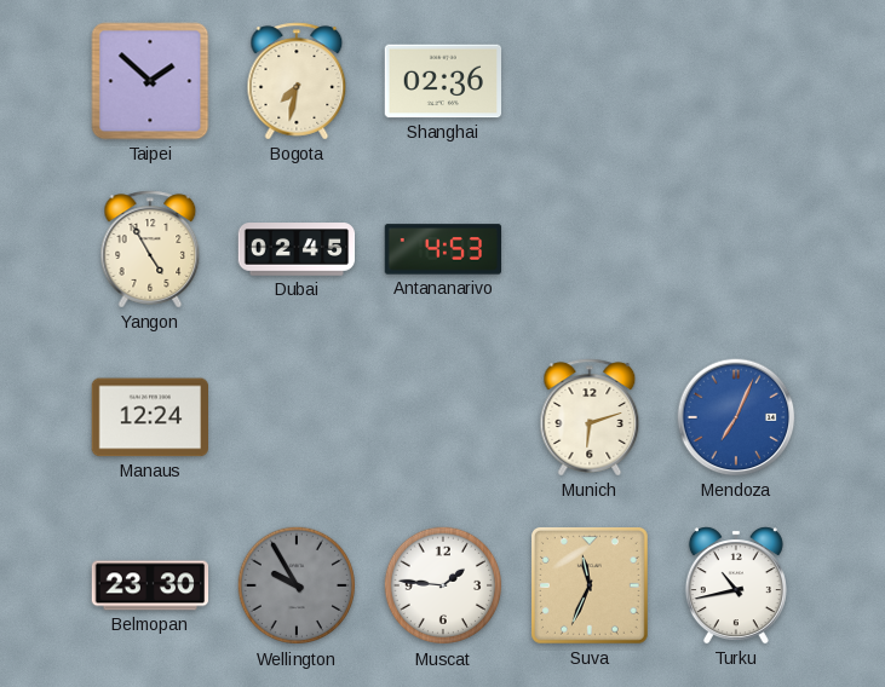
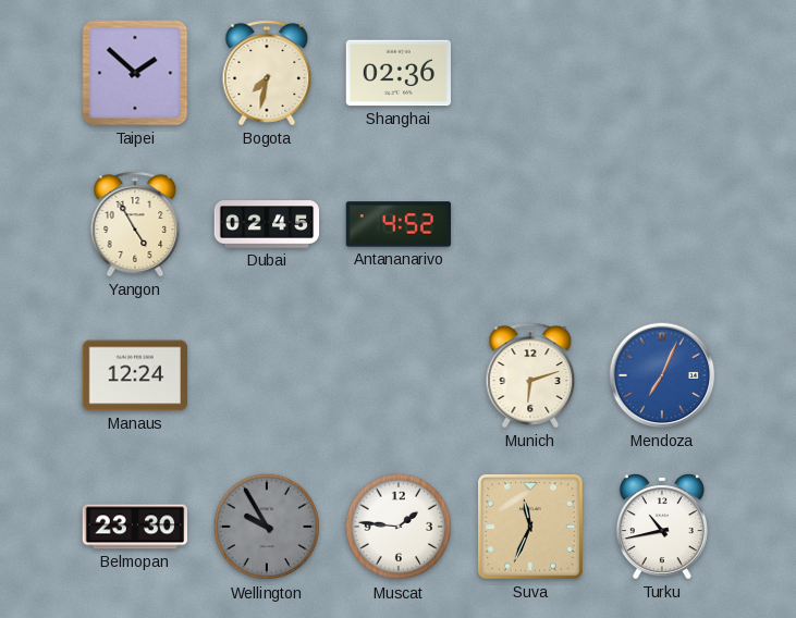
Antananarivo: 4:53 -> 4:52
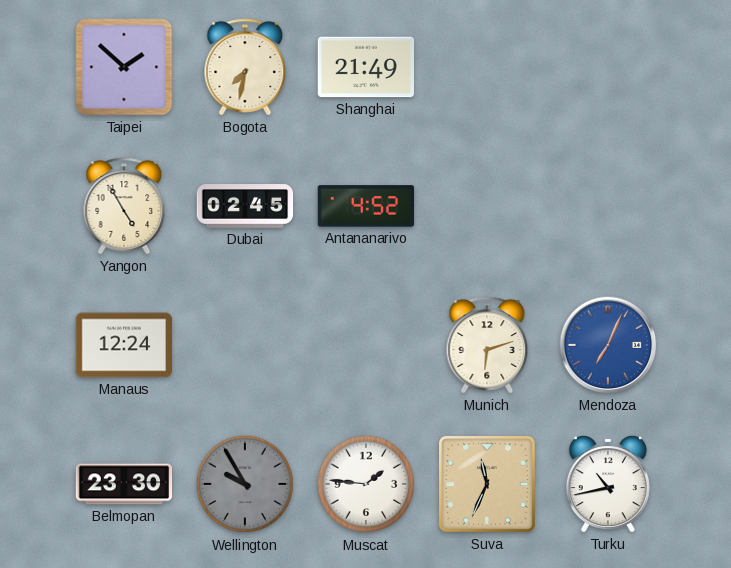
Shanghai: 02:36 -> 21:49
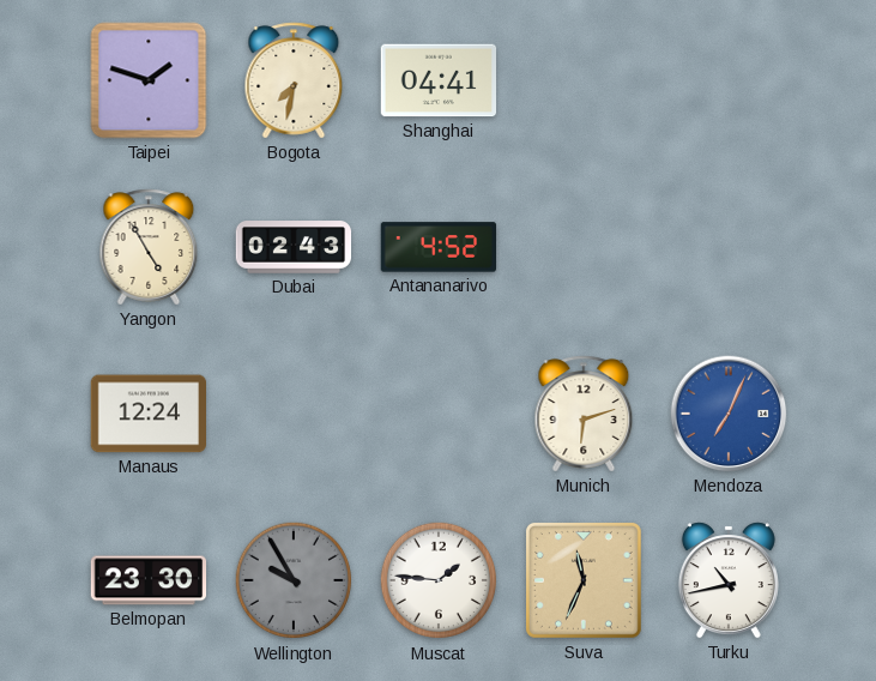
Taipei: 1:52 -> 1:48
Shanghai: 21:49 -> 04:41
Dubai: 02:45 -> 02:43
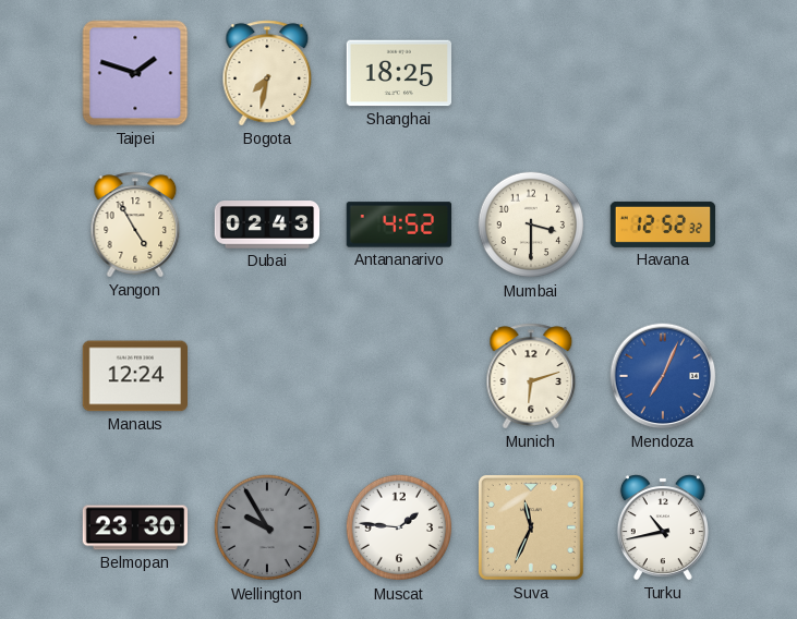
Shanghai: 04:41 -> 18:25
Mumbai: none -> 3:30
Havana: none -> 12:52
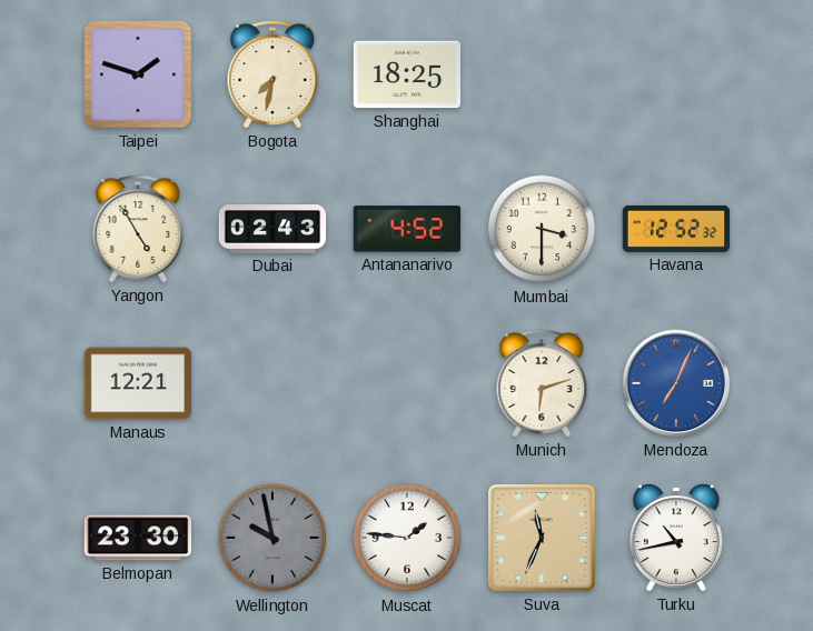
Manaus: 12:24 -> 12:21
Wellington: 9:55 -> 9:58
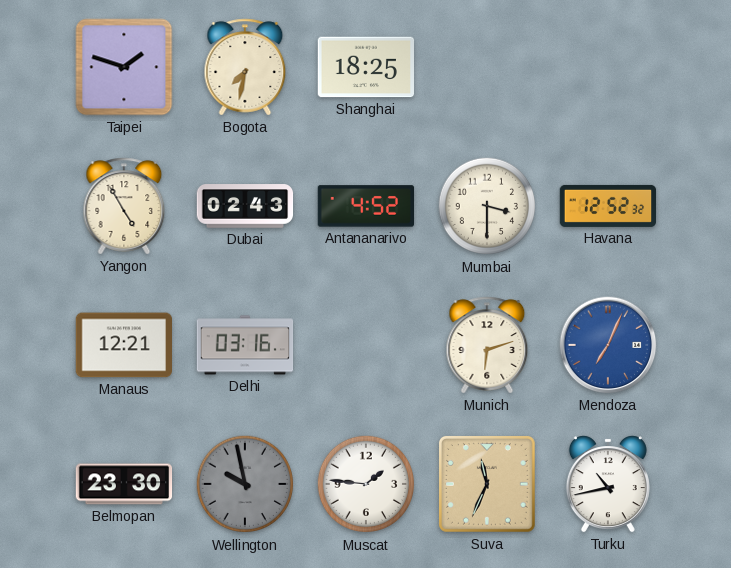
Delhi: none -> 03:16
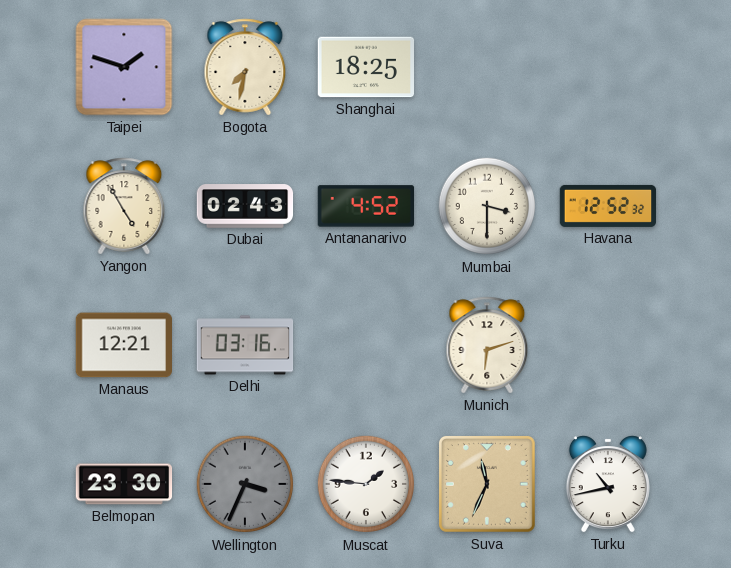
Mendoza: 7:04 -> none
Wellington: 9:58 -> 3:34
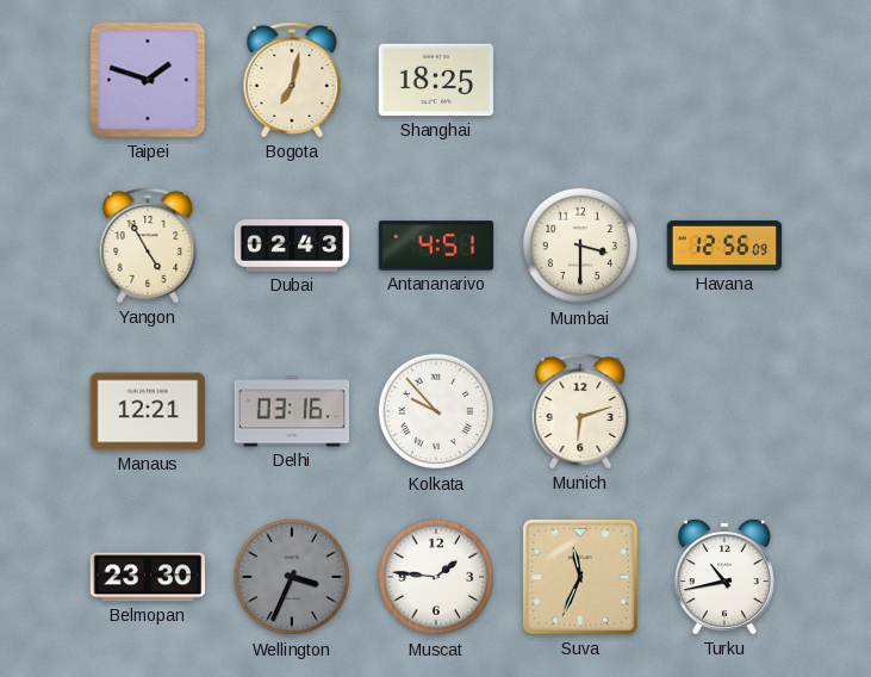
Bogota: 7:32 -> 7:02
Antananarivo: 4:52 -> 4:51
Havana: 12:52 -> 12:56
Kolkata: none -> 9:53
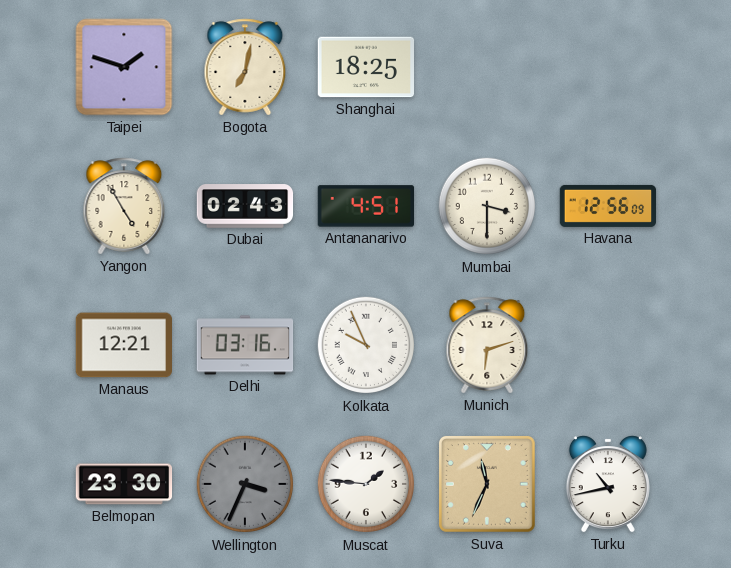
Kolkata: 9:53 -> 9:56
